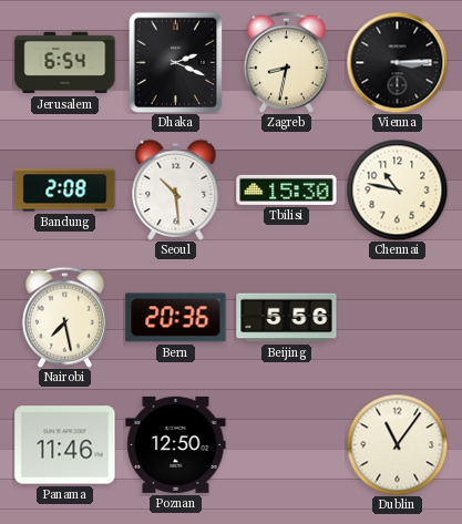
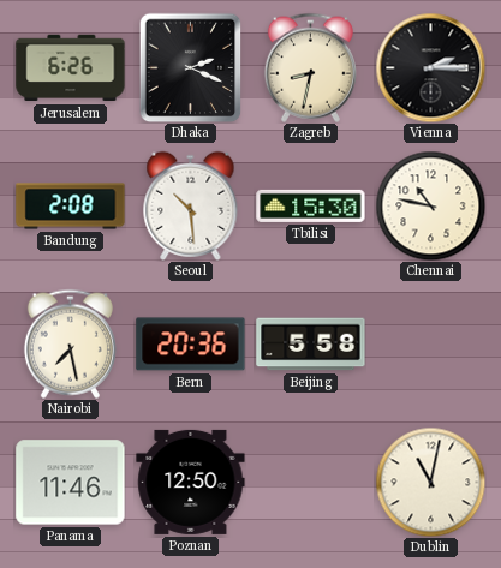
Jerusalem: 6:54 -> 6:26
Vienna: 3:15 -> 2:15
Beijing: 5:56 -> 5:58
Dublin: 11:06 -> 11:02
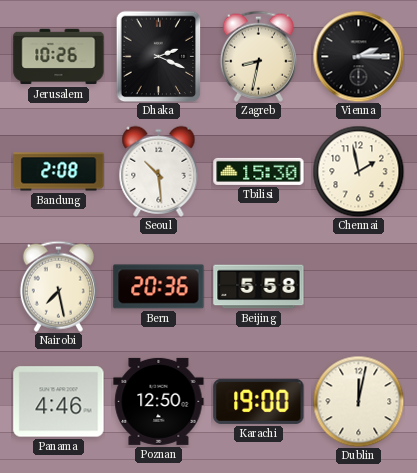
Jerusalem: 6:26 -> 10:26
Chennai: 10:47 -> 1:58
Panama: 11:46 -> 4:46
Karachi: none -> 19:00
Dublin: 11:02 -> 12:02
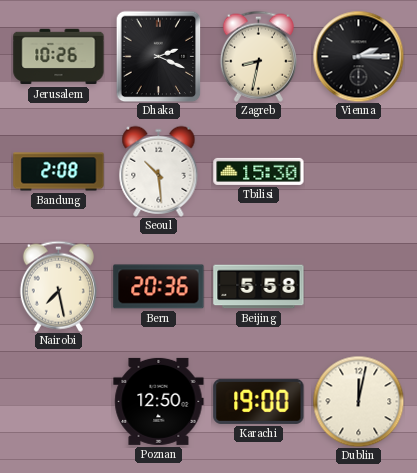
Chennai: 1:58 -> none
Panama: 4:46 -> none
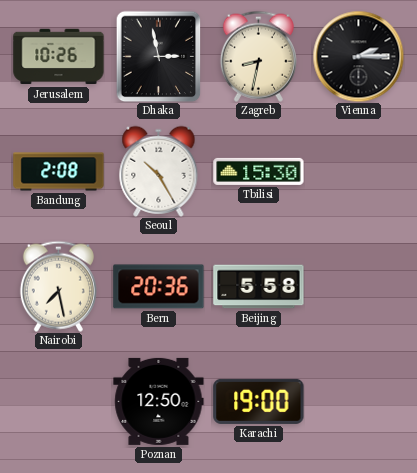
Dhaka: 2:19 -> 2:58
Seoul: 10:29 -> 10:25
Dublin: 12:02 -> none
